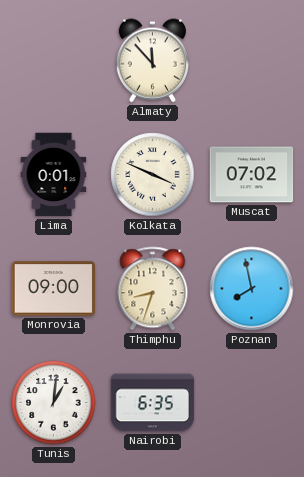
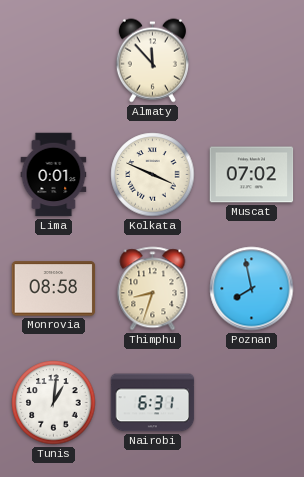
Monrovia: 09:00 -> 08:58
Nairobi: 6:35 -> 6:31
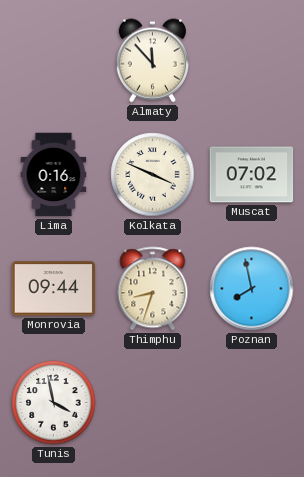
Lima: 0:01 -> 0:16
Monrovia: 08:58 -> 09:44
Tunis: 1:01 -> 3:58
Nairobi: 6:31 -> none
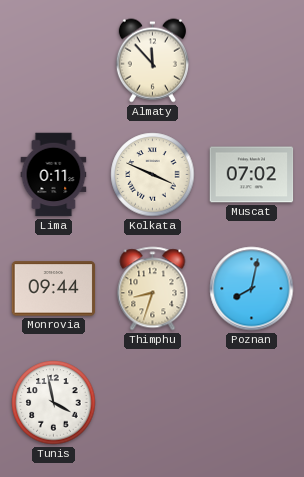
Lima: 0:16 -> 0:11
Poznan: 7:58 -> 8:02
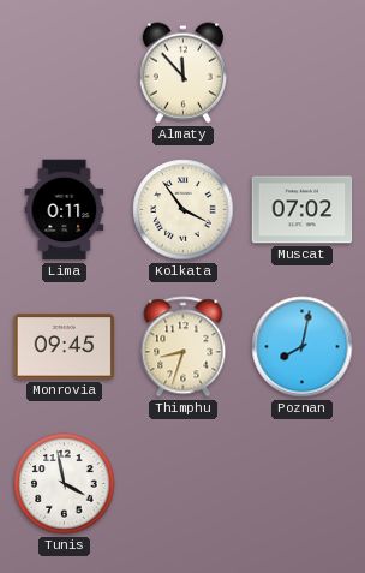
Kolkata: 3:49 -> 3:54
Monrovia: 09:44 -> 09:45
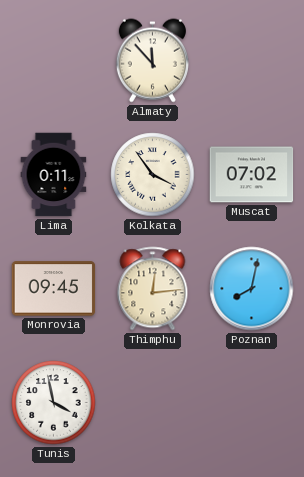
Thimphu: 8:33 -> 12:14
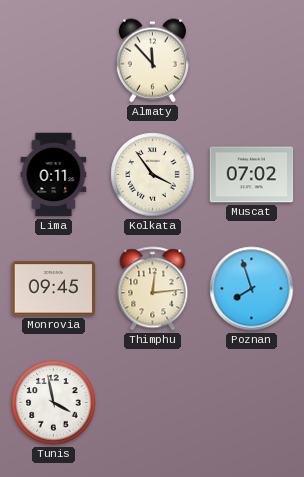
Poznan: 8:02 -> 7:57
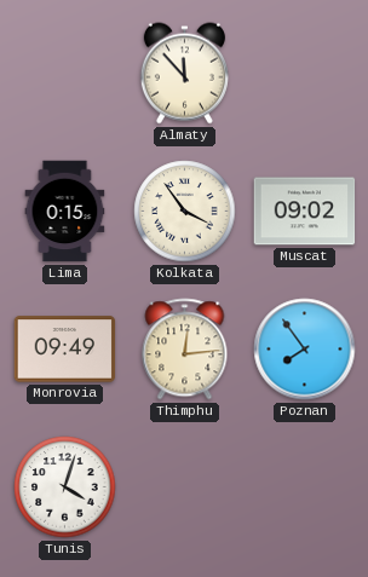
Lima: 0:11 -> 0:15
Muscat: 07:02 -> 09:02
Monrovia: 09:45 -> 09:49
Poznan: 7:57 -> 7:54
Tunis: 3:58 -> 4:03
